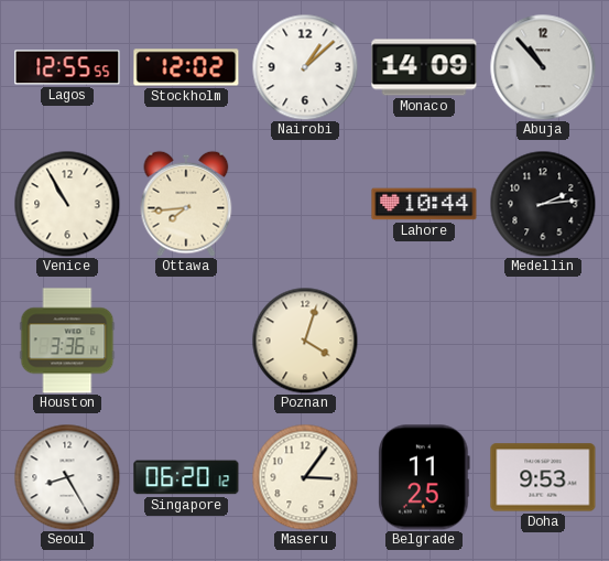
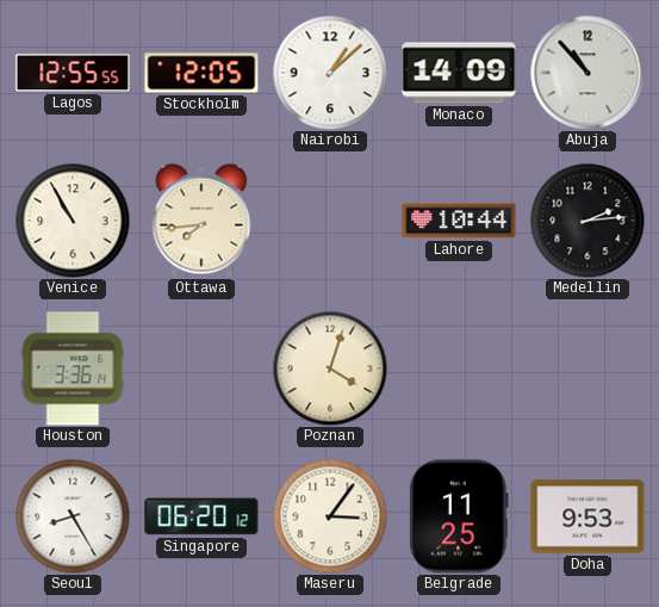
Stockholm: 12:02 -> 12:05
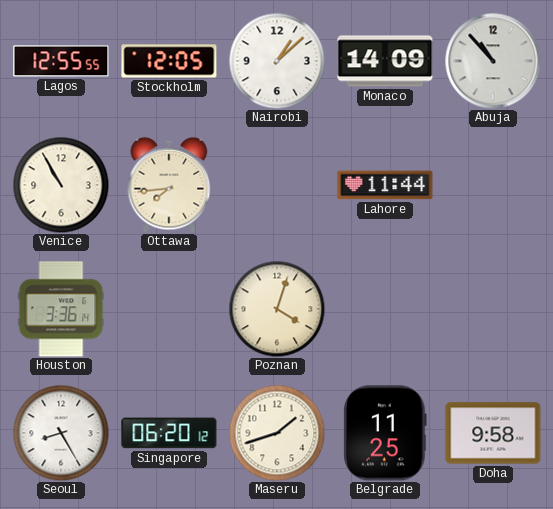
Lahore: 10:44 -> 11:44
Medellin: 2:14 -> none
Maseru: 3:06 -> 1:42
Doha: 9:53 -> 9:58
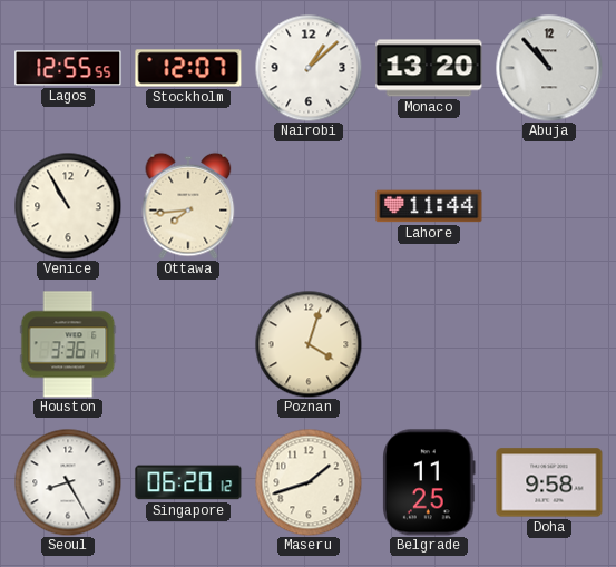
Stockholm: 12:05 -> 12:07
Monaco: 14:09 -> 13:20
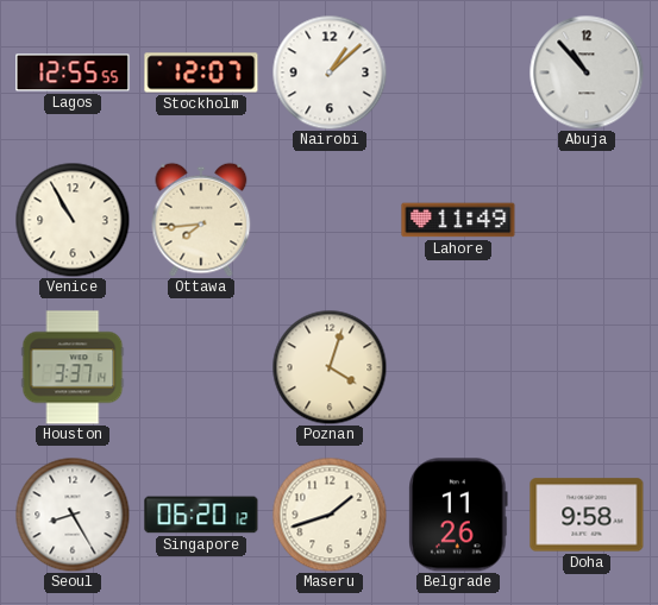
Monaco: 13:20 -> none
Lahore: 11:44 -> 11:49
Houston: 3:36 -> 3:37
Belgrade: 11:25 -> 11:26
